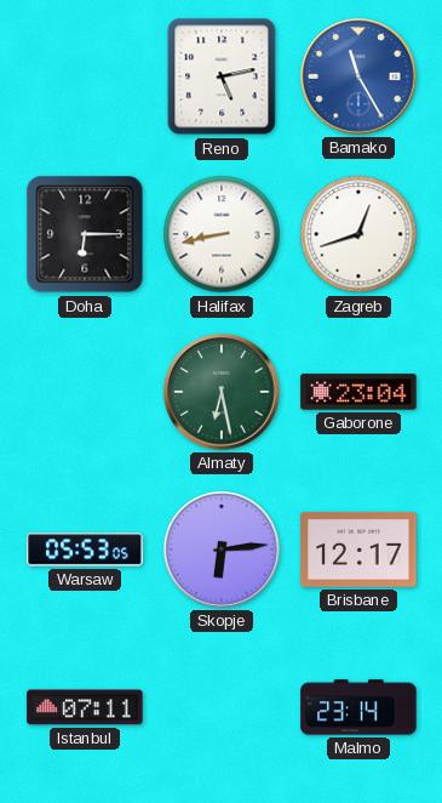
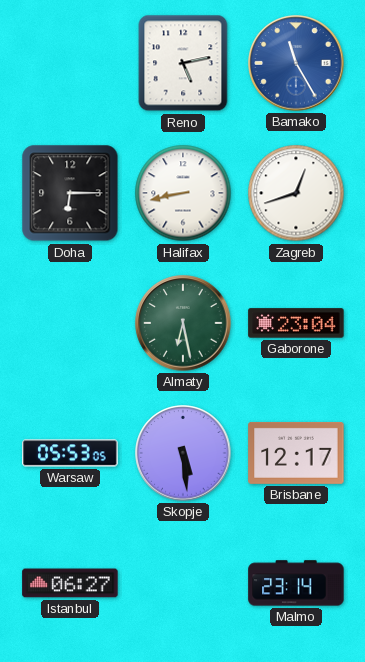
Skopje: 6:14 -> 5:29
Istanbul: 07:11 -> 06:27
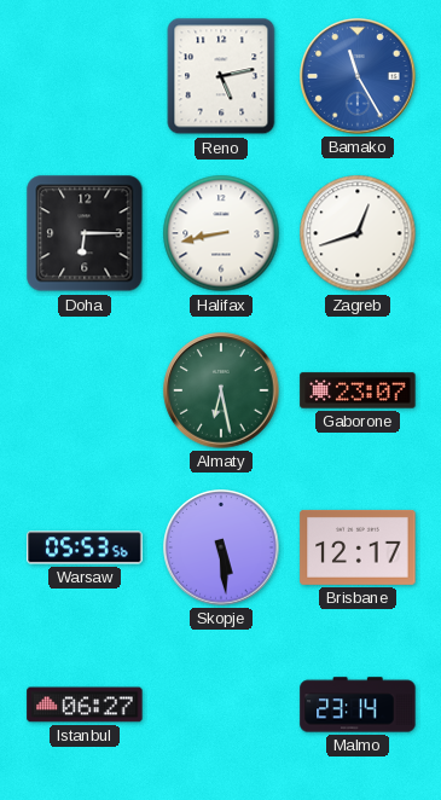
Gaborone: 23:04 -> 23:07
Warsaw: 05:53:05 -> 05:53:56
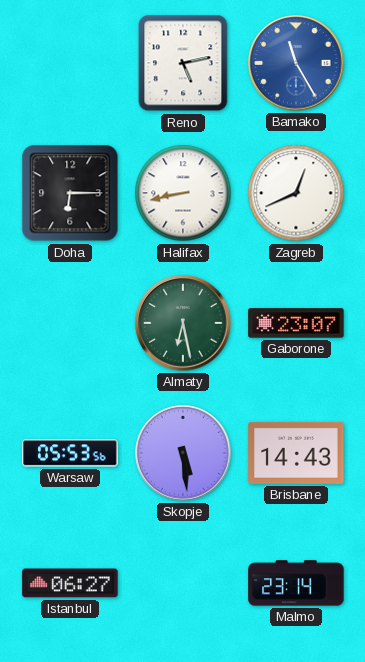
Zagreb: 12:42 -> 12:41
Brisbane: 12:17 -> 14:43
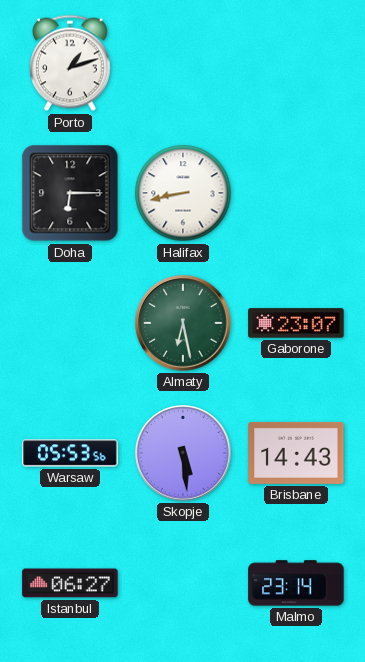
Porto: none -> 1:12
Reno: 5:13 -> none
Bamako: 11:25 -> none
Zagreb: 12:41 -> none
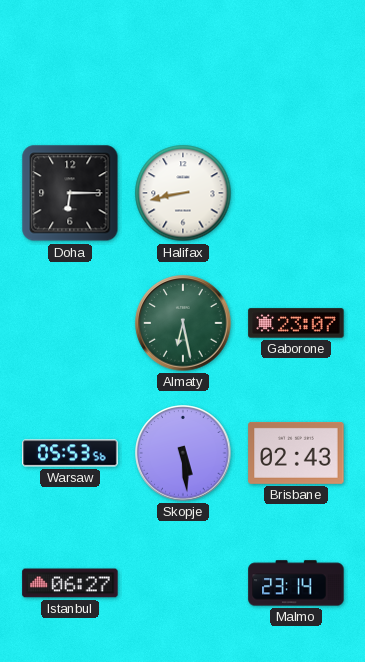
Porto: 1:12 -> none
Brisbane: 14:43 -> 02:43
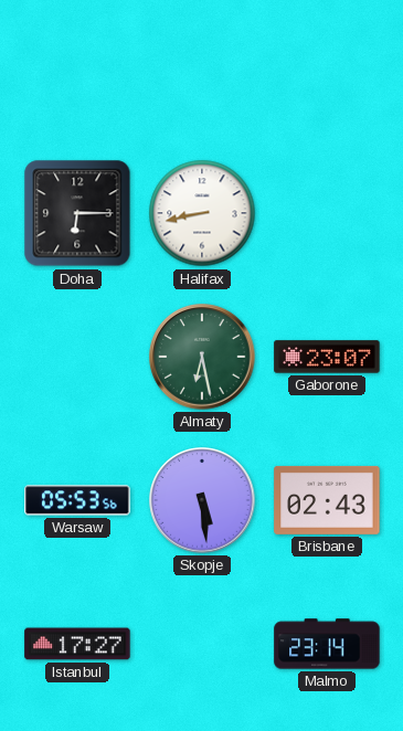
Istanbul: 06:27 -> 17:27
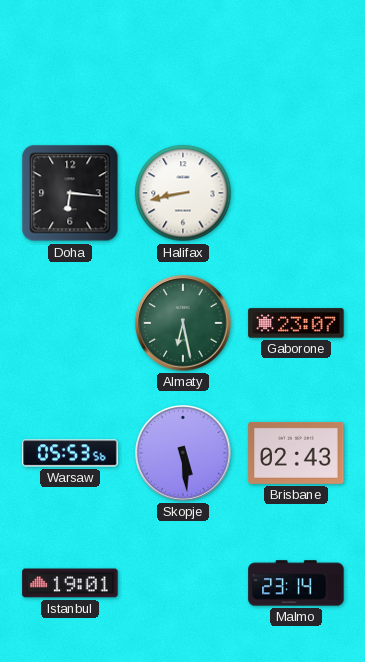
Doha: 6:15 -> 6:16
Istanbul: 17:27 -> 19:01
